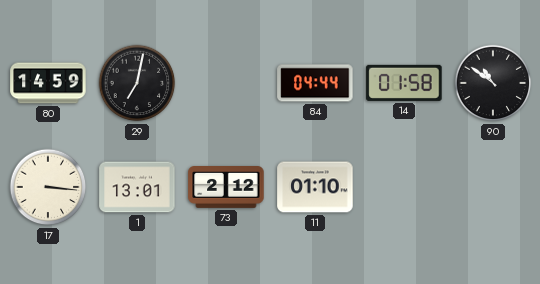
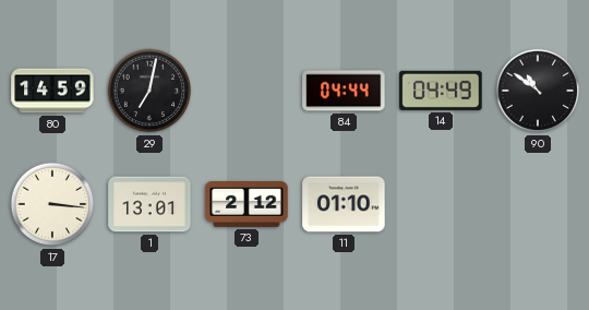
14: 01:58 -> 04:49
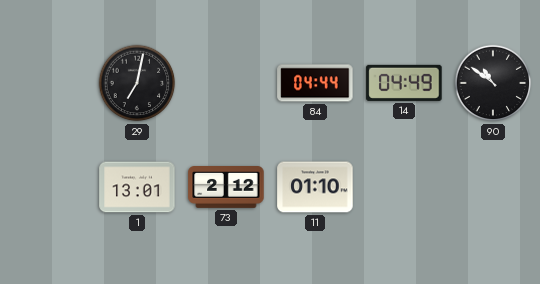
80: 14:59 -> none
17: 3:16 -> none
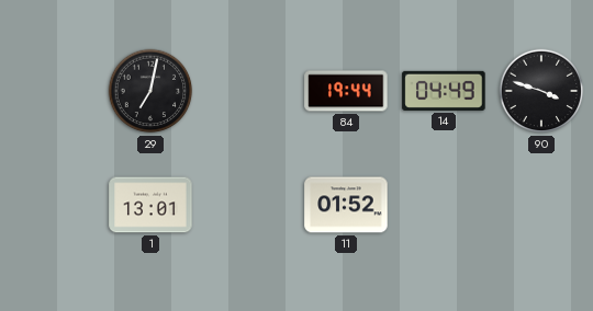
84: 04:44 -> 19:44
90: 10:51 -> 3:48
73: 2:12 -> none
11: 01:10 -> 01:52
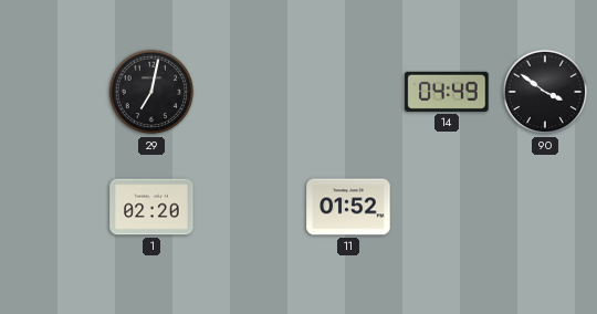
84: 19:44 -> none
90: 3:48 -> 3:51
1: 13:01 -> 02:20
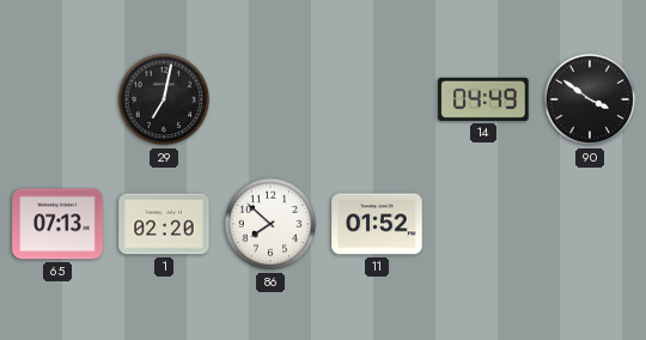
65: none -> 07:13
86: none -> 7:52
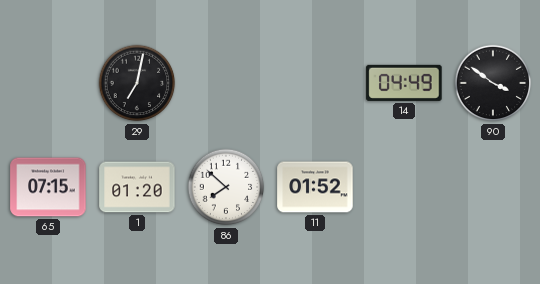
65: 07:13 -> 07:15
1: 02:20 -> 01:20
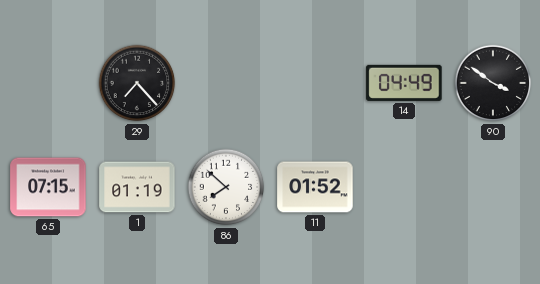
29: 7:02 -> 7:23
1: 01:20 -> 01:19
